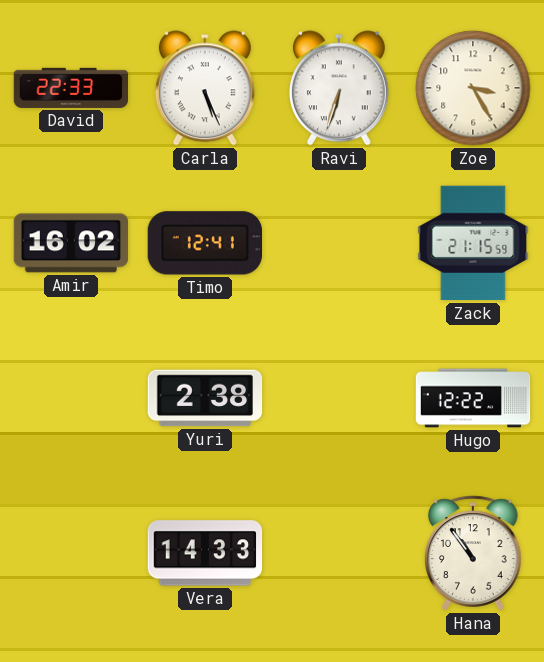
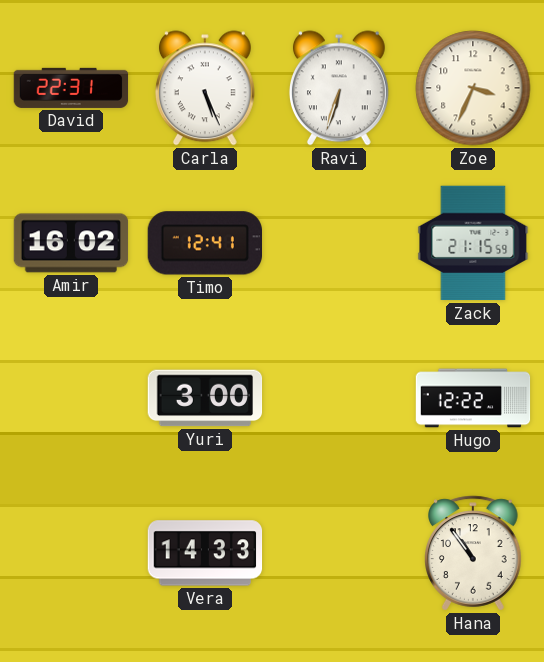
David: 22:33 -> 22:31
Zoe: 3:25 -> 3:34
Yuri: 2:38 -> 3:00
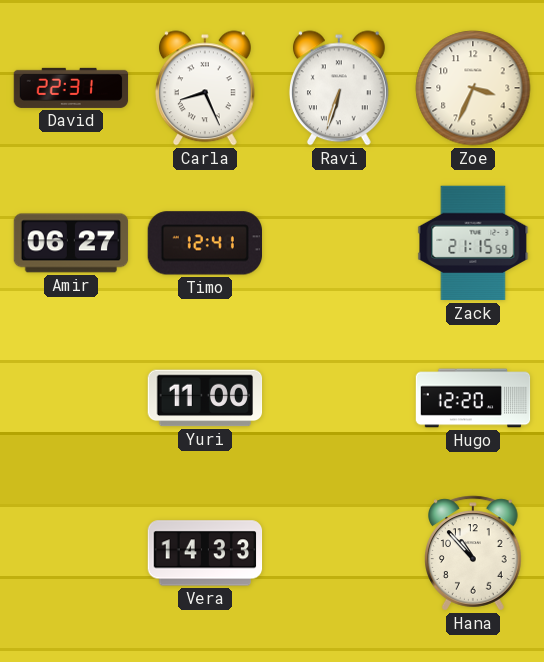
Carla: 5:26 -> 8:26
Amir: 16:02 -> 06:27
Yuri: 3:00 -> 11:00
Hugo: 12:22 -> 12:20
Hana: 10:54 -> 10:53
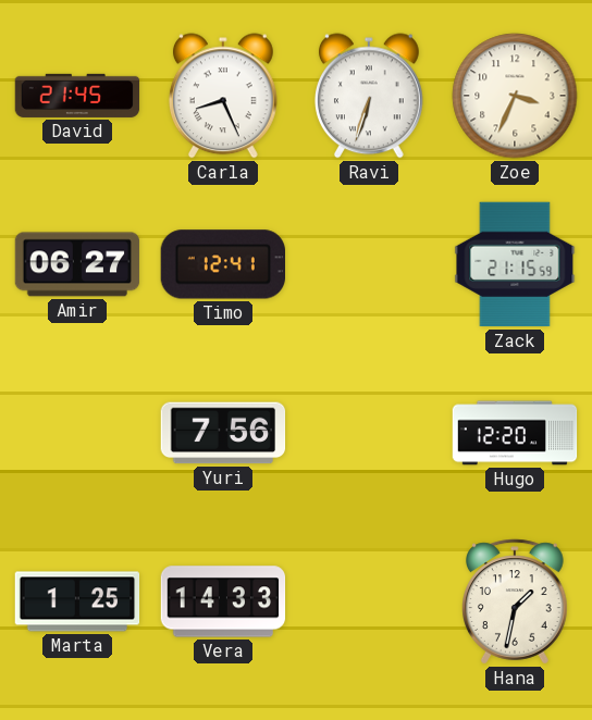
David: 22:31 -> 21:45
Yuri: 11:00 -> 7:56
Marta: none -> 1:25
Hana: 10:53 -> 1:32
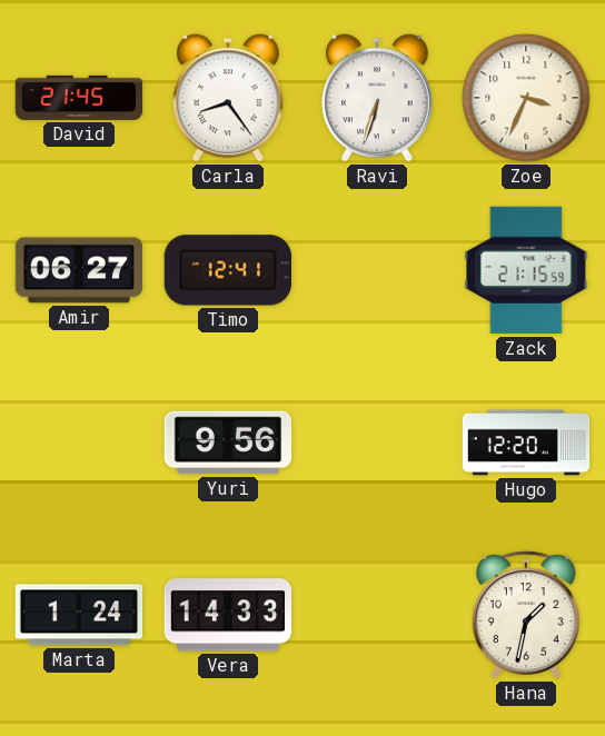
Carla: 8:26 -> 8:24
Yuri: 7:56 -> 9:56
Marta: 1:25 -> 1:24
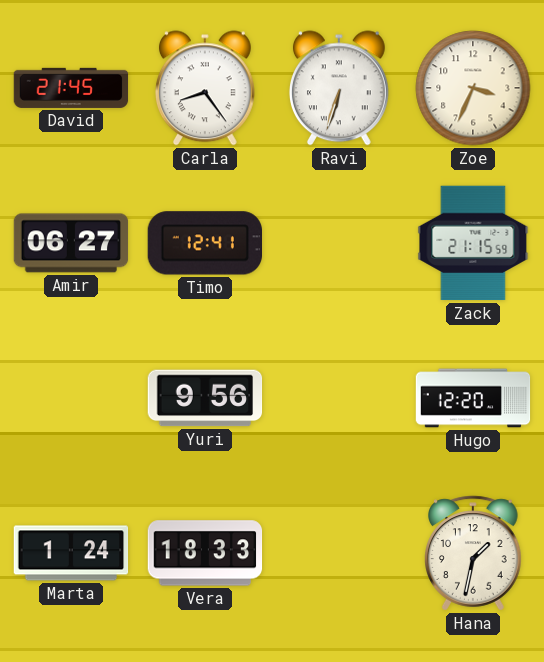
Vera: 14:33 -> 18:33
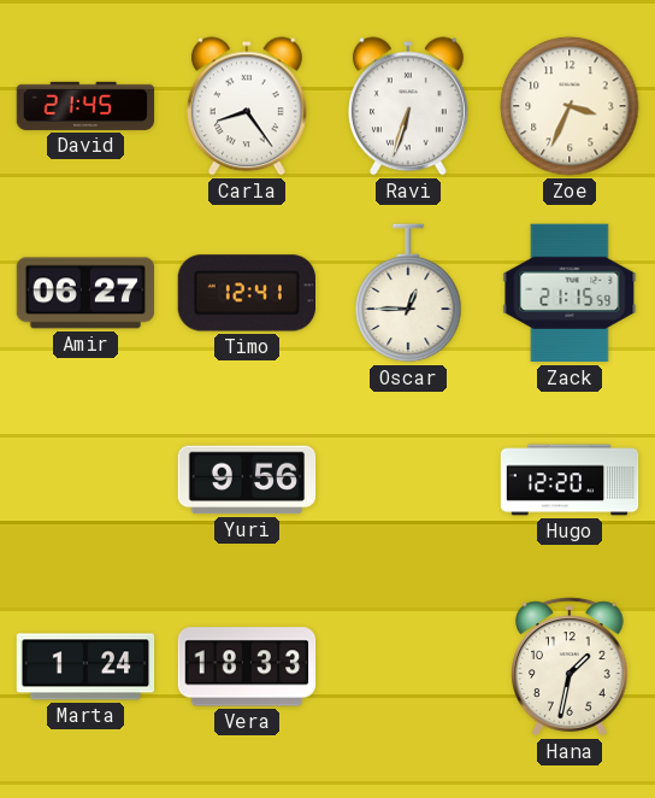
Oscar: none -> 12:45
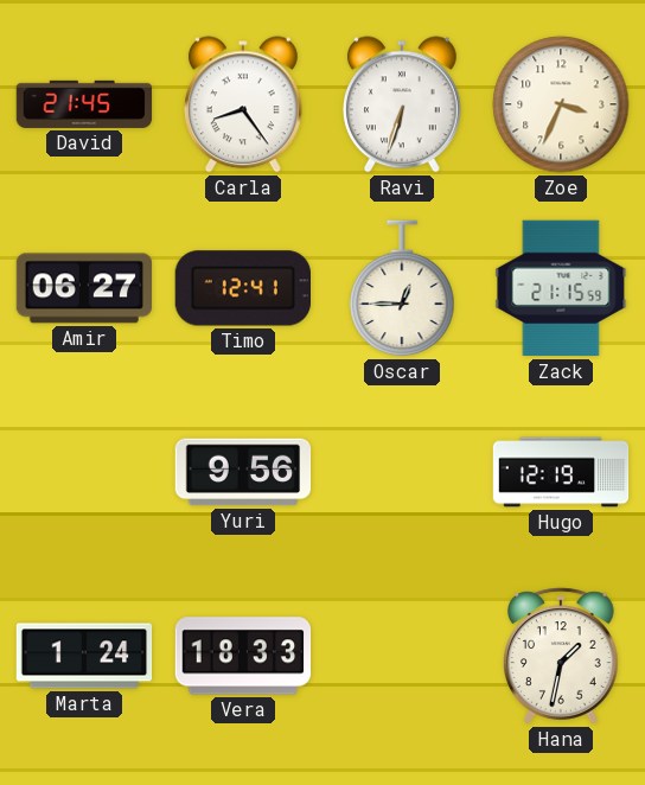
Hugo: 12:20 -> 12:19
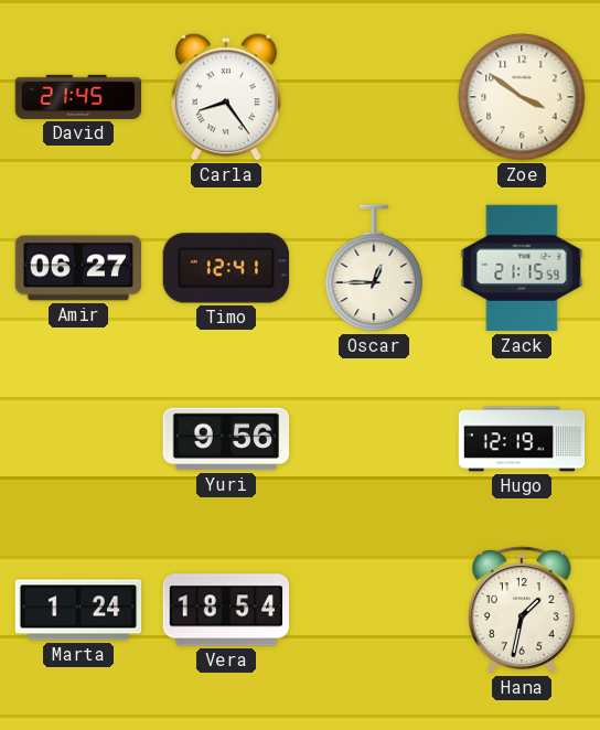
Ravi: 6:33 -> none
Zoe: 3:34 -> 3:51
Vera: 18:33 -> 18:54
